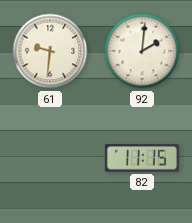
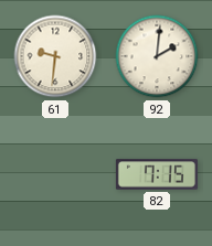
82: 11:15 -> 7:15
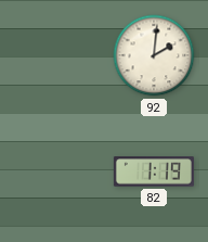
61: 9:31 -> none
82: 7:15 -> 1:19
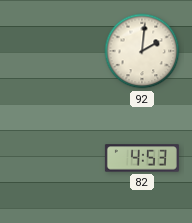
82: 1:19 -> 4:53
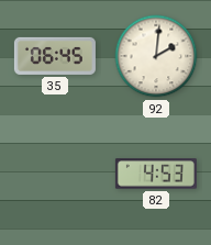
35: none -> 06:45
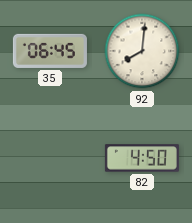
92: 2:01 -> 8:01
82: 4:53 -> 4:50
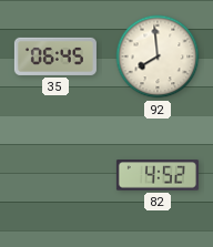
92: 8:01 -> 7:59
82: 4:50 -> 4:52
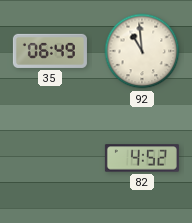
35: 06:45 -> 06:49
92: 7:59 -> 10:59
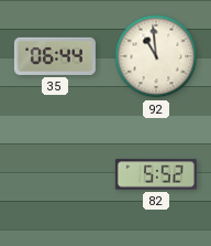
35: 06:49 -> 06:44
82: 4:52 -> 5:52
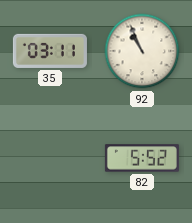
35: 06:44 -> 03:11
92: 10:59 -> 10:56
